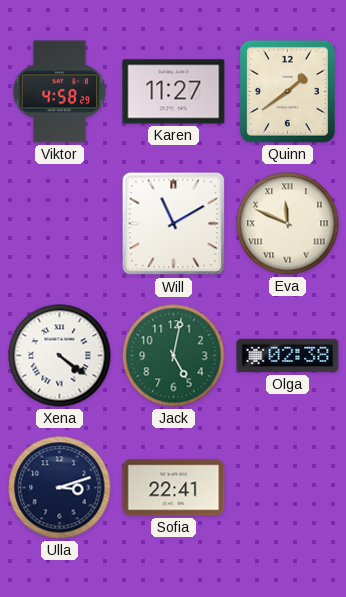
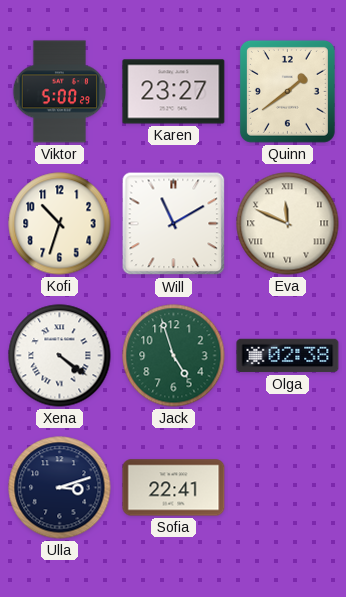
Viktor: 4:58 -> 5:00
Karen: 11:27 -> 23:27
Kofi: none -> 10:33
Jack: 5:02 -> 4:57
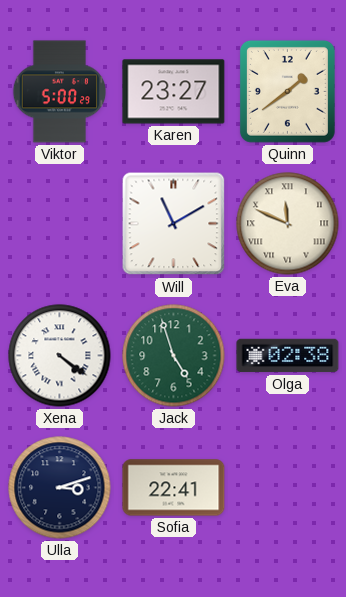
Kofi: 10:33 -> none
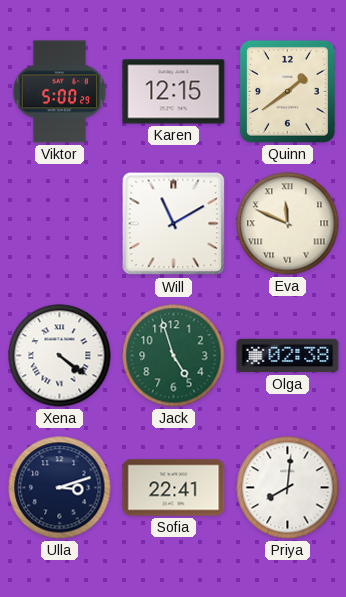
Karen: 23:27 -> 12:15
Priya: none -> 8:01
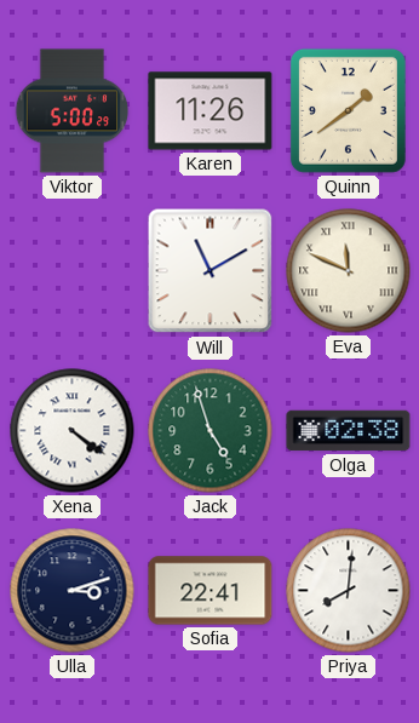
Karen: 12:15 -> 11:26
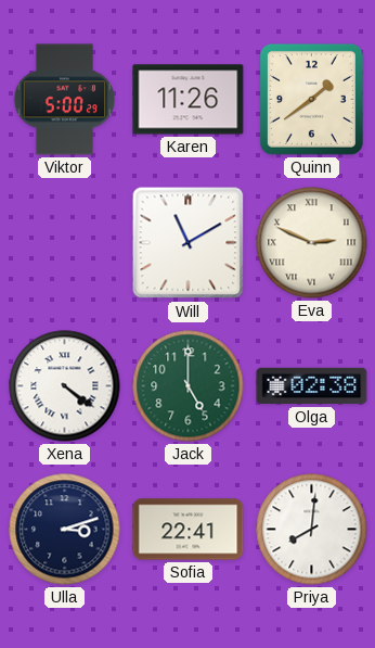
Eva: 11:49 -> 2:49
Jack: 4:57 -> 5:00
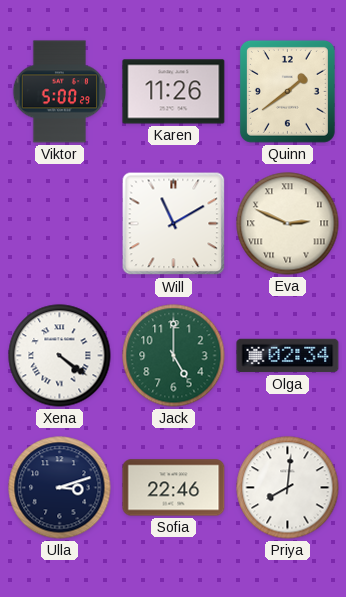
Olga: 02:38 -> 02:34
Sofia: 22:41 -> 22:46
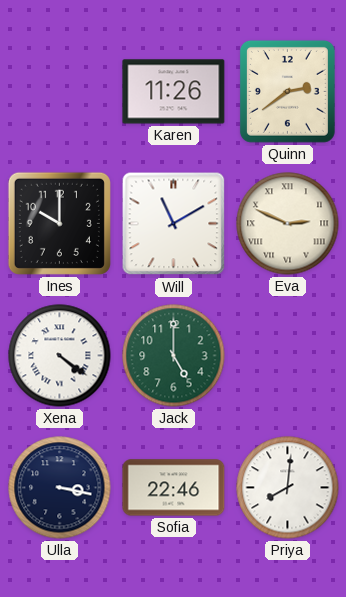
Viktor: 5:00 -> none
Quinn: 1:39 -> 2:39
Ines: none -> 10:00
Olga: 02:34 -> none
Ulla: 3:12 -> 3:17
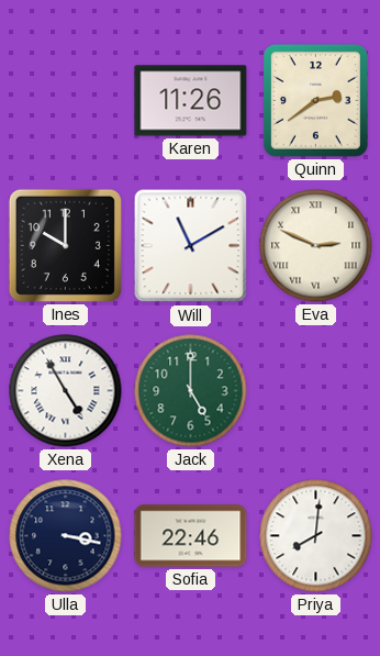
Xena: 4:21 -> 4:55
